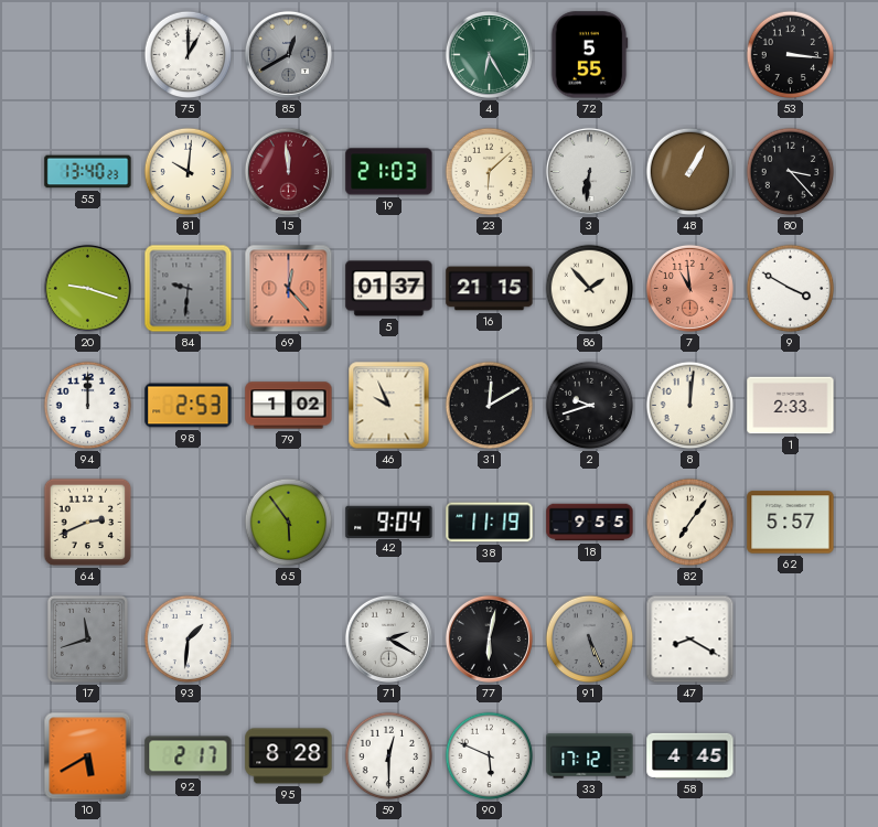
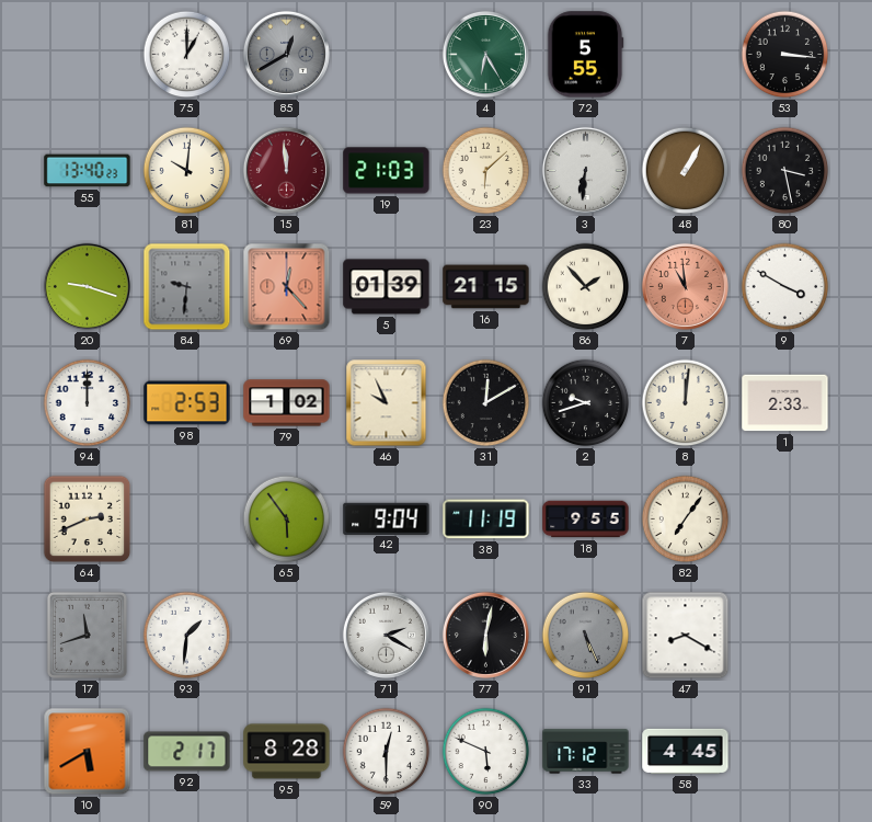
80: 3:23 -> 3:28
5: 01:37 -> 01:39
62: 5:57 -> none
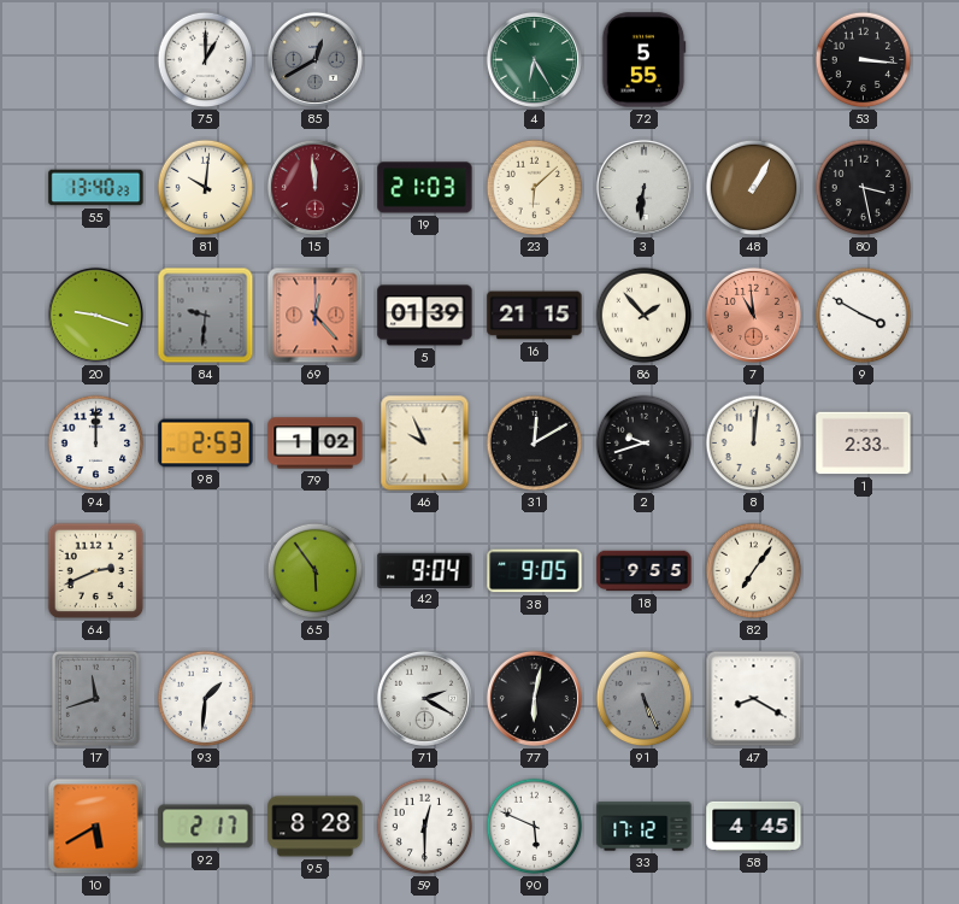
38: 11:19 -> 9:05
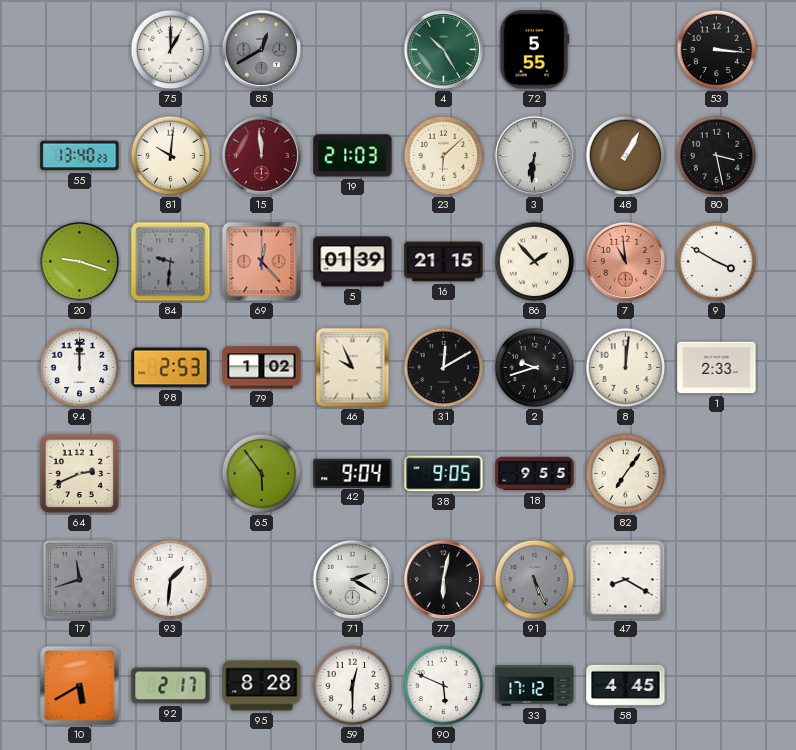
4: 6:25 -> 10:25
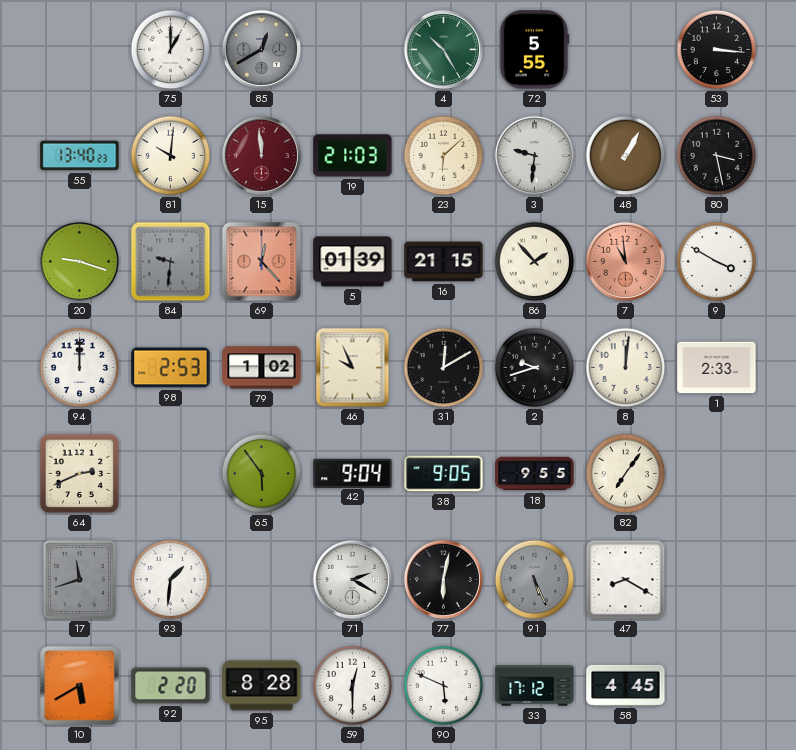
3: 6:31 -> 9:31
92: 2:17 -> 2:20
